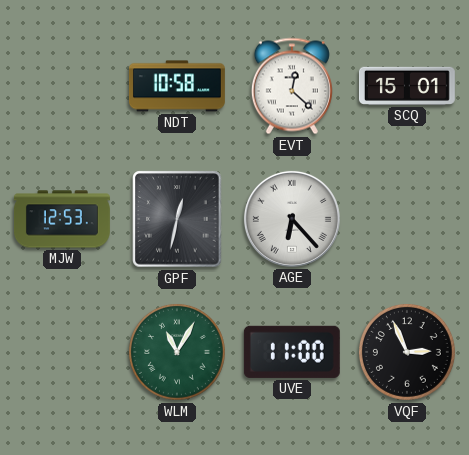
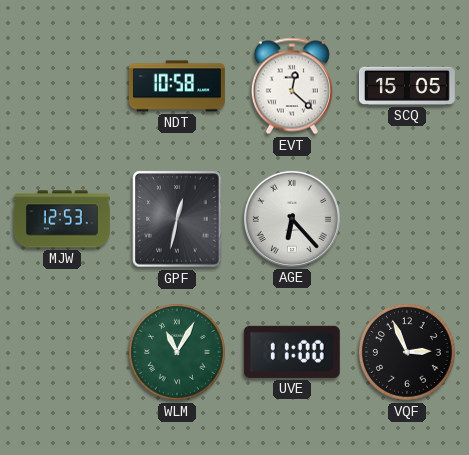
SCQ: 15:01 -> 15:05
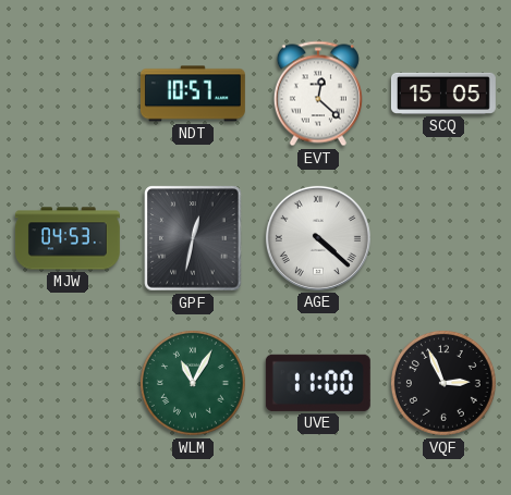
NDT: 10:58 -> 10:57
MJW: 12:53 -> 04:53
AGE: 6:23 -> 4:22
